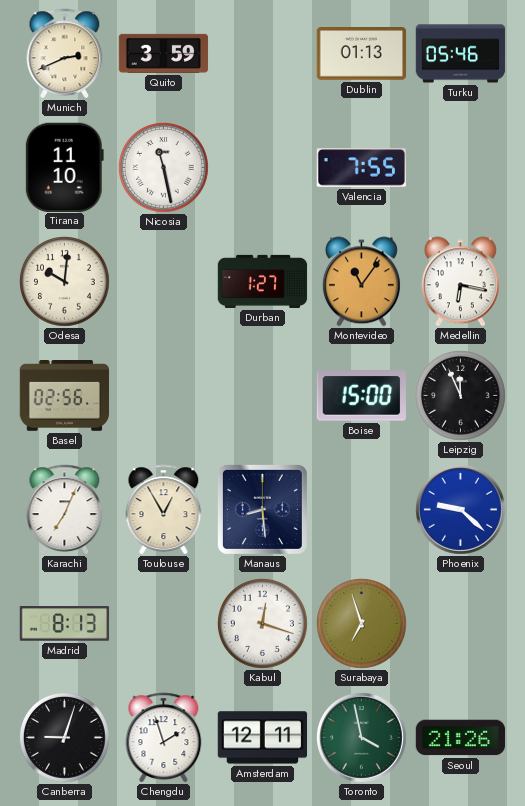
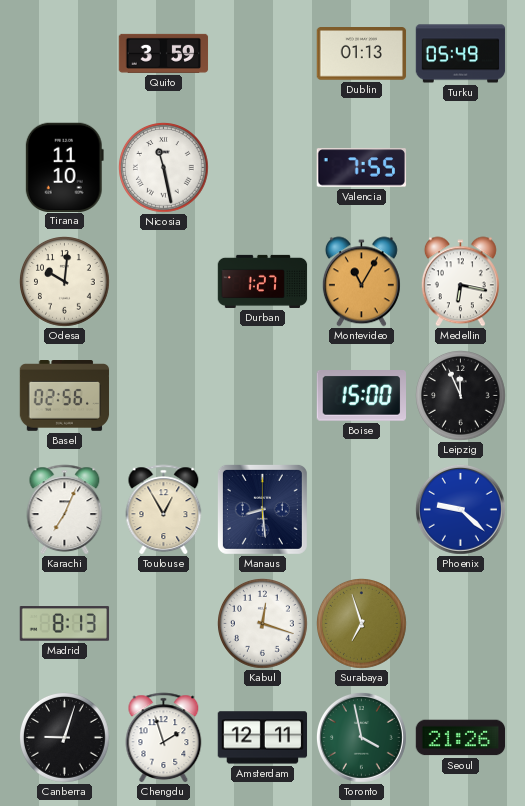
Munich: 2:41 -> none
Turku: 05:46 -> 05:49
Montevideo: 11:06 -> 11:05
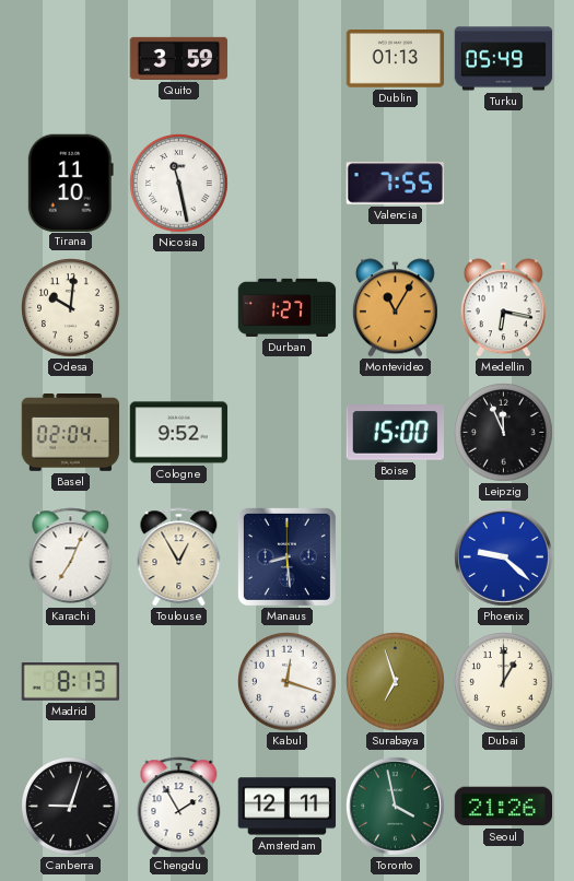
Basel: 02:56 -> 02:04
Cologne: none -> 9:52
Dubai: none -> 1:00
Chengdu: 1:57 -> 1:55
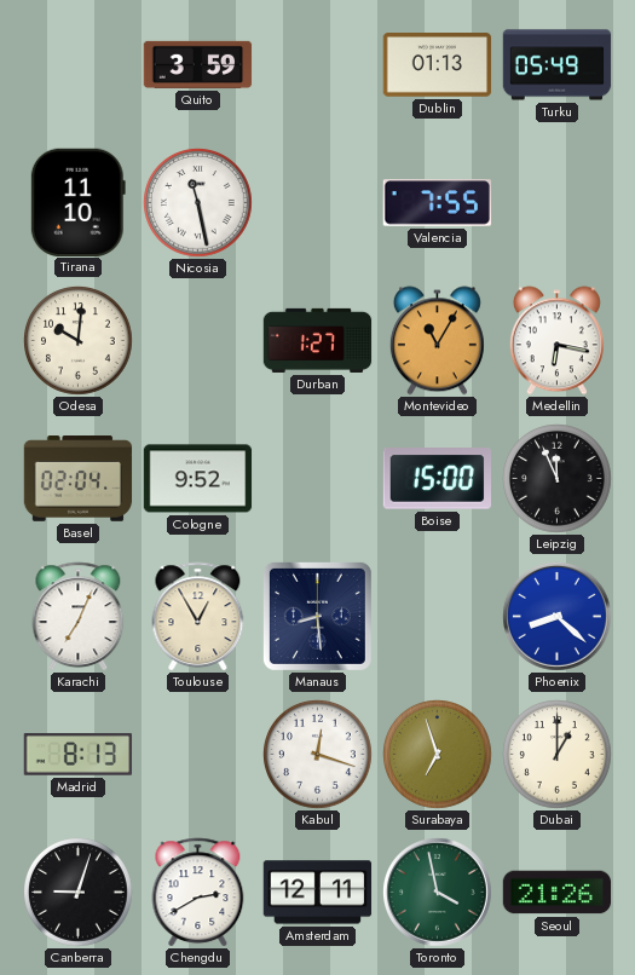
Phoenix: 9:22 -> 8:22
Chengdu: 1:55 -> 2:40
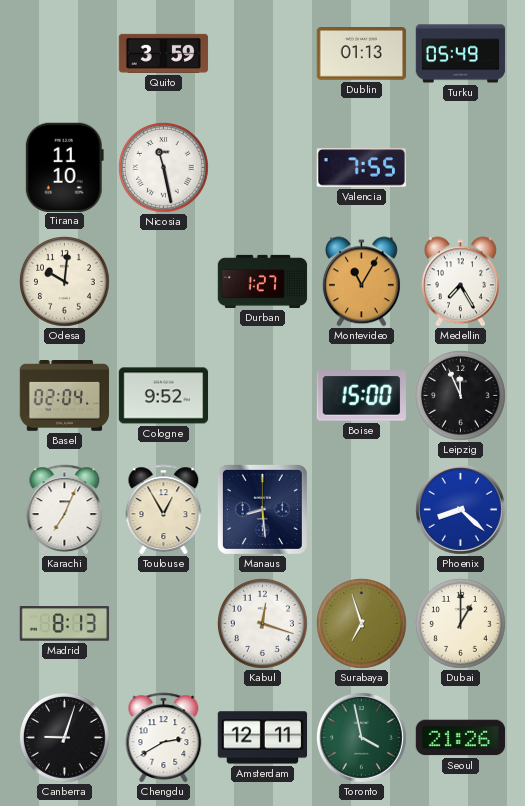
Medellin: 6:17 -> 7:25
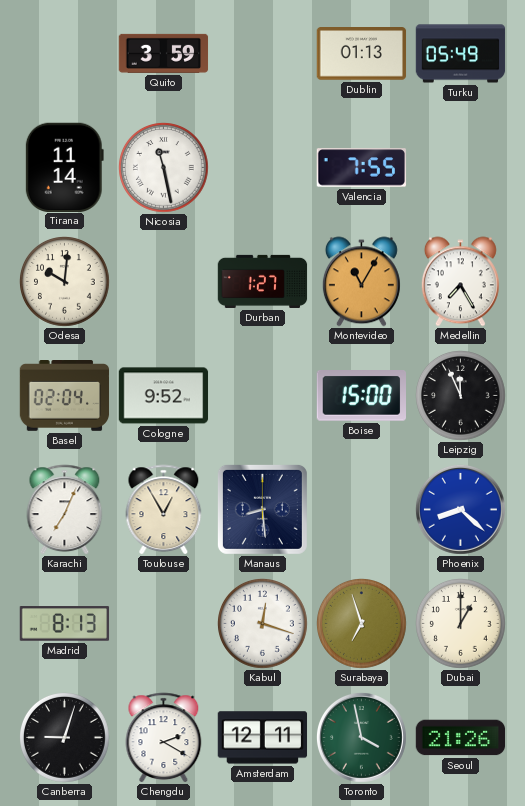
Tirana: 11:10 -> 11:14
Chengdu: 2:40 -> 2:20
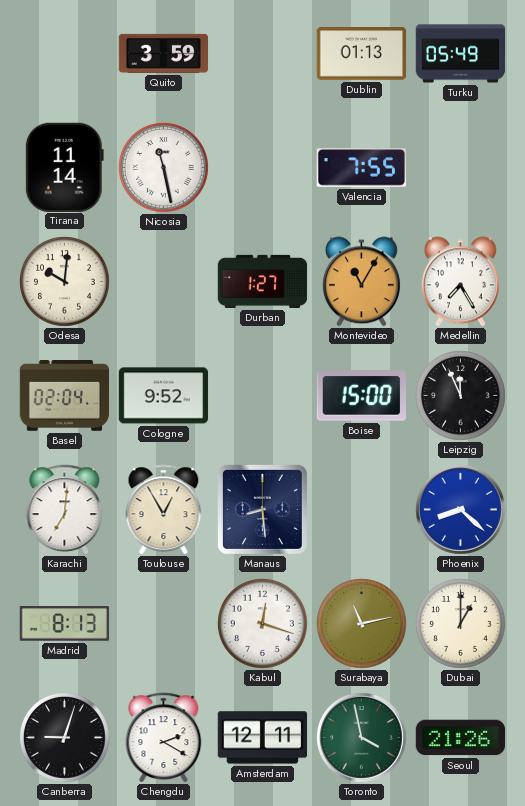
Karachi: 7:04 -> 7:01
Surabaya: 6:57 -> 11:13
